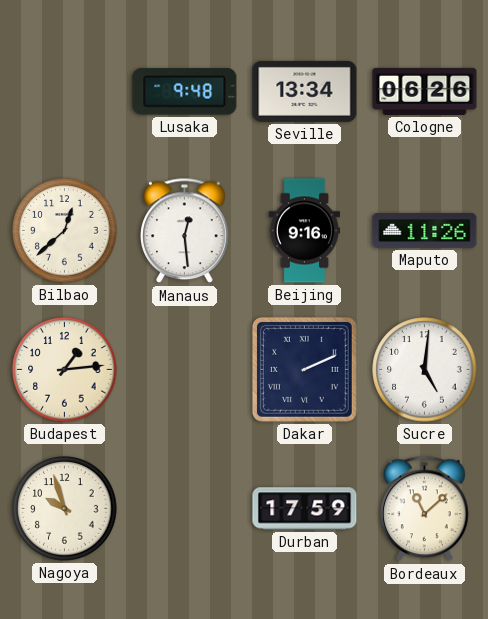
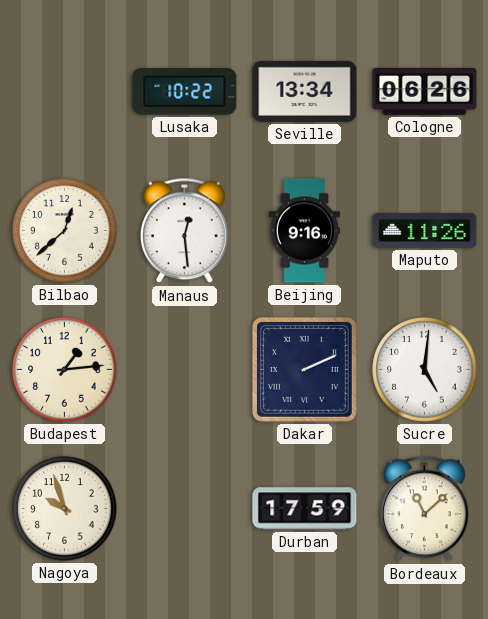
Lusaka: 9:48 -> 10:22
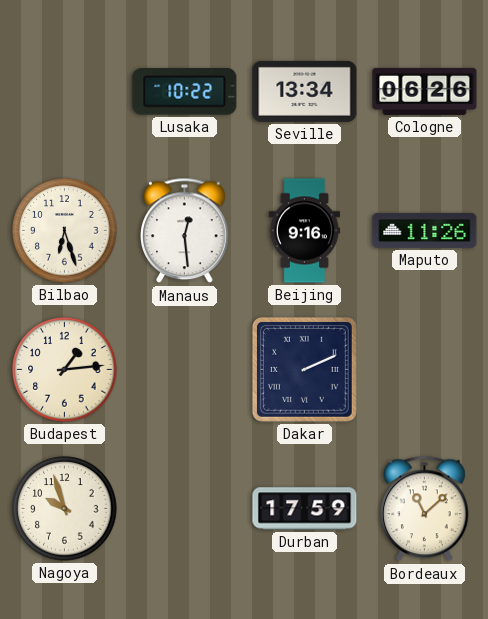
Bilbao: 12:38 -> 6:27
Sucre: 5:01 -> none
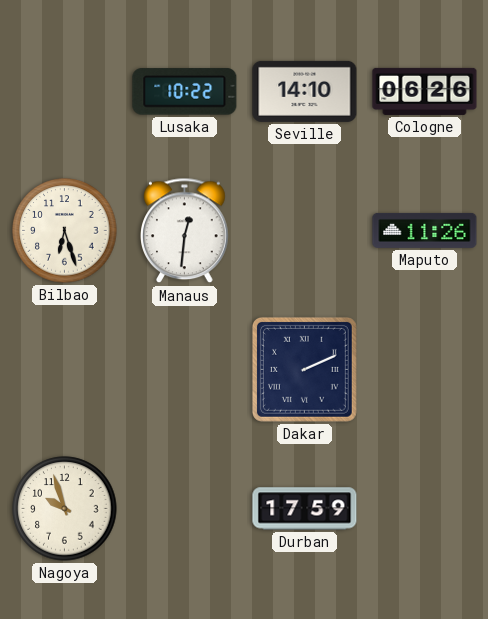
Seville: 13:34 -> 14:10
Manaus: 12:29 -> 12:31
Beijing: 9:16 -> none
Budapest: 1:14 -> none
Bordeaux: 11:08 -> none
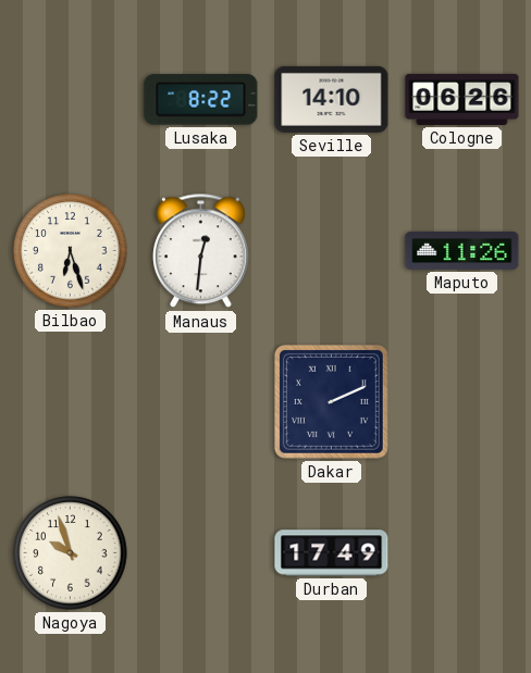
Lusaka: 10:22 -> 8:22
Durban: 17:59 -> 17:49
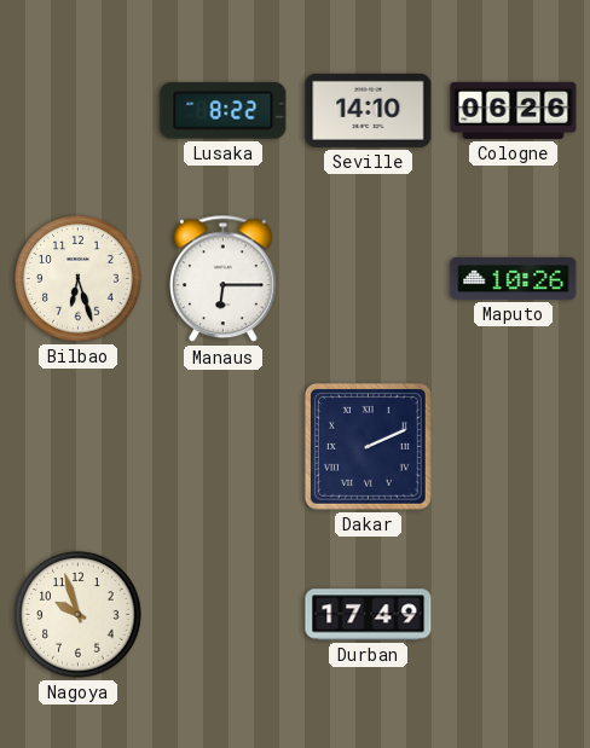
Manaus: 12:31 -> 6:15
Maputo: 11:26 -> 10:26
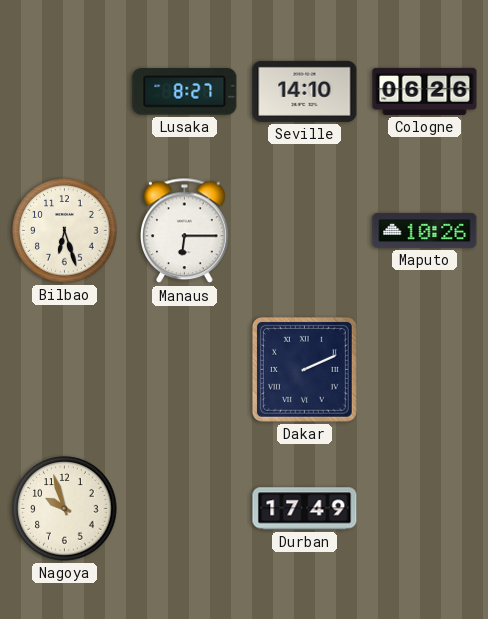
Lusaka: 8:22 -> 8:27
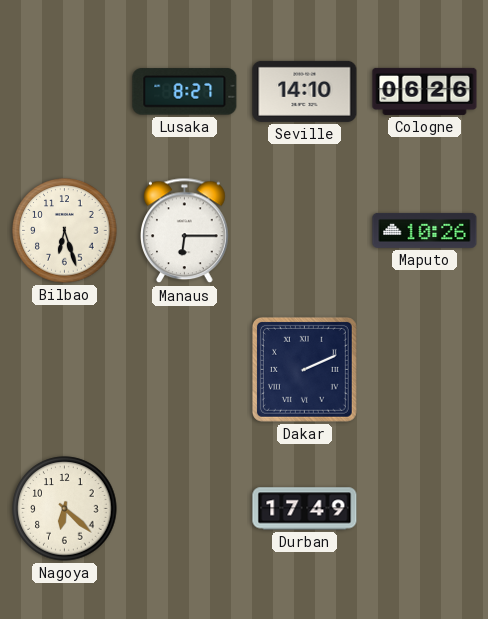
Nagoya: 9:57 -> 6:22
